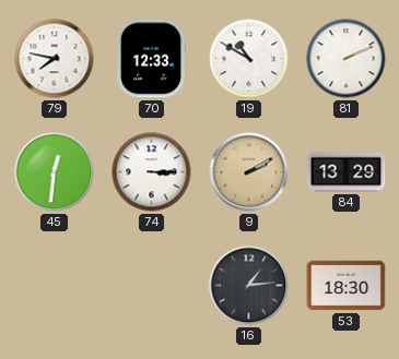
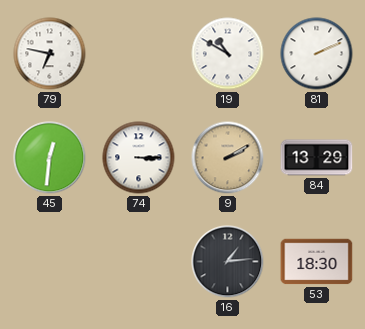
79: 7:47 -> 6:47
70: 12:33 -> none
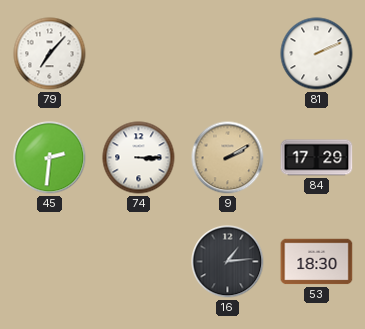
79: 6:47 -> 7:07
19: 10:50 -> none
45: 12:31 -> 2:31
84: 13:29 -> 17:29
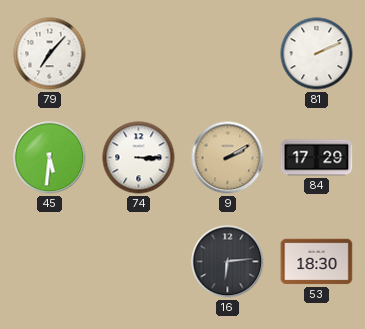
45: 2:31 -> 5:31
16: 1:14 -> 6:14
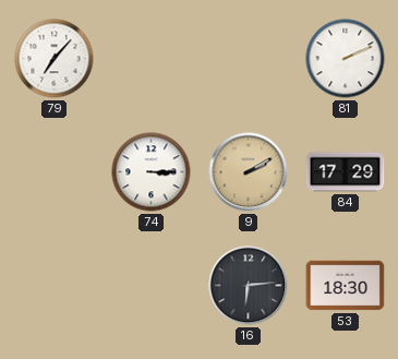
45: 5:31 -> none
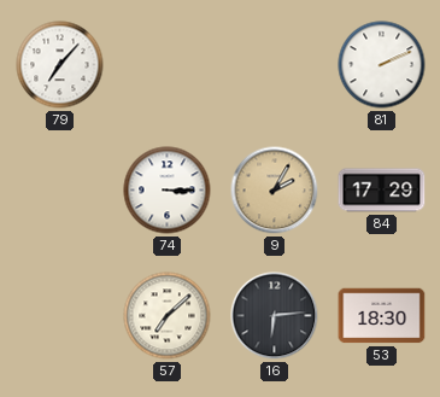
9: 2:10 -> 2:05
57: none -> 7:08
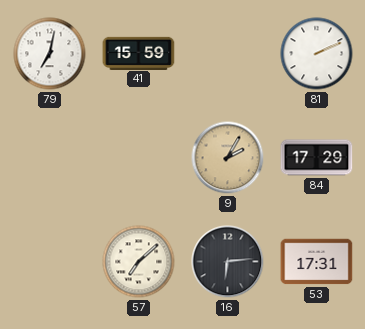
79: 7:07 -> 7:02
41: none -> 15:59
74: 3:15 -> none
53: 18:30 -> 17:31
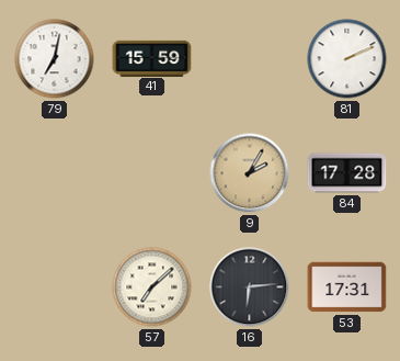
84: 17:29 -> 17:28
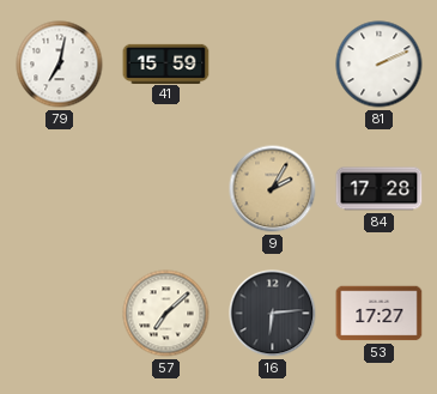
53: 17:31 -> 17:27
